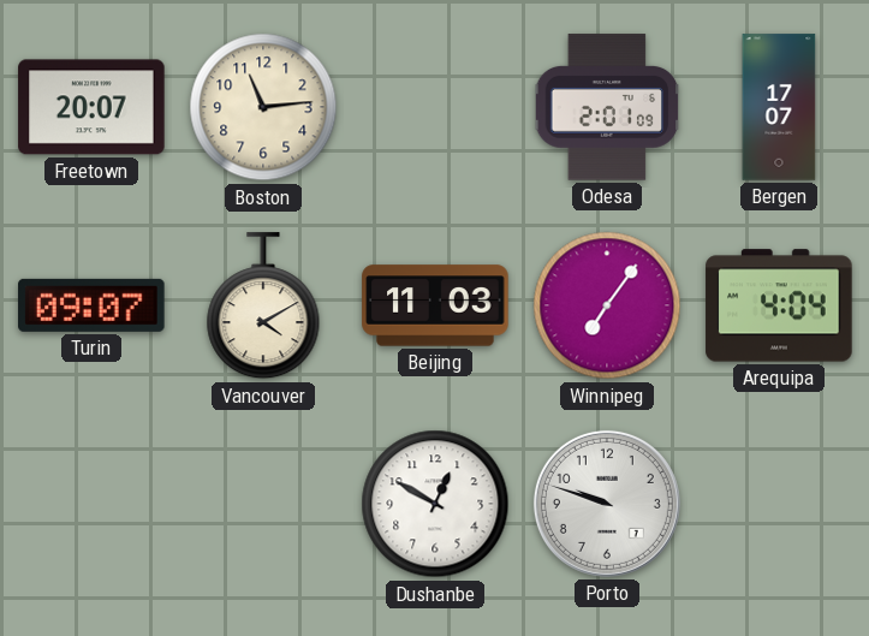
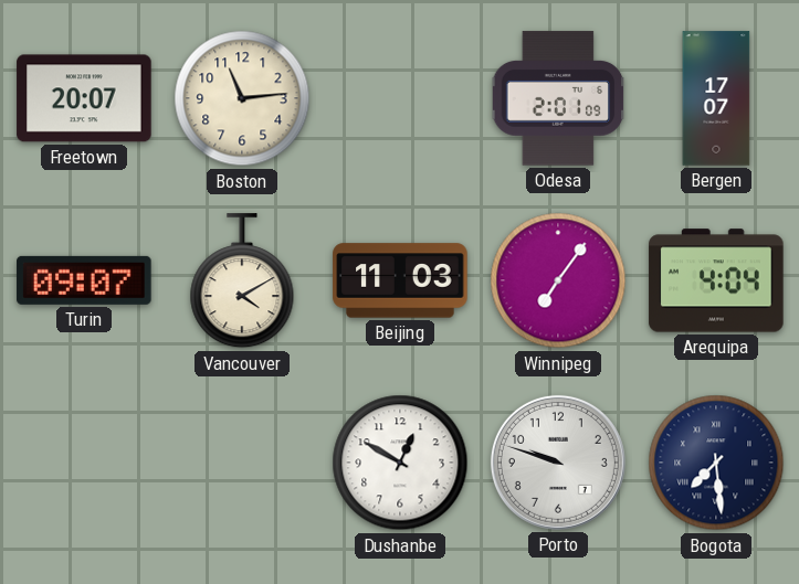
Bogota: none -> 7:29
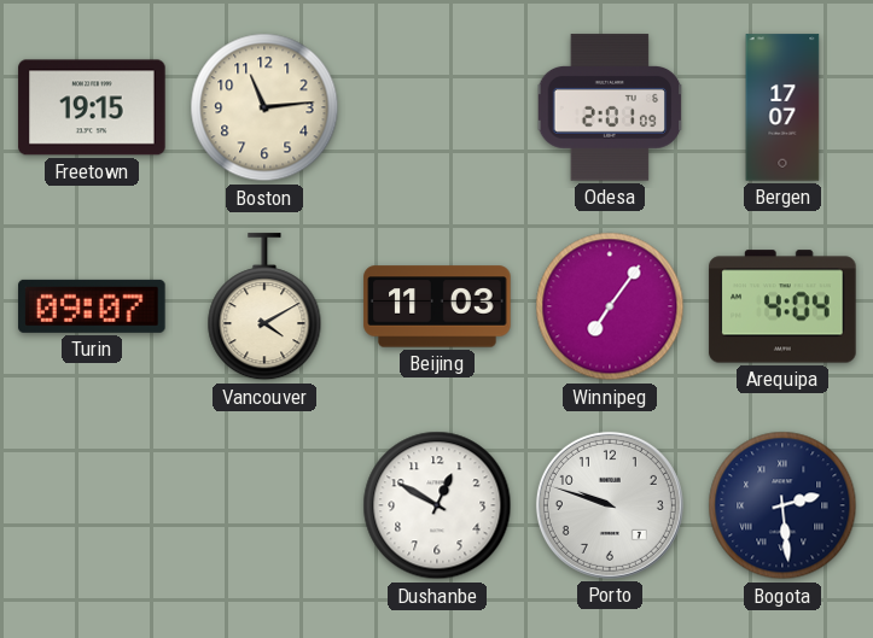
Freetown: 20:07 -> 19:15
Bogota: 7:29 -> 2:29
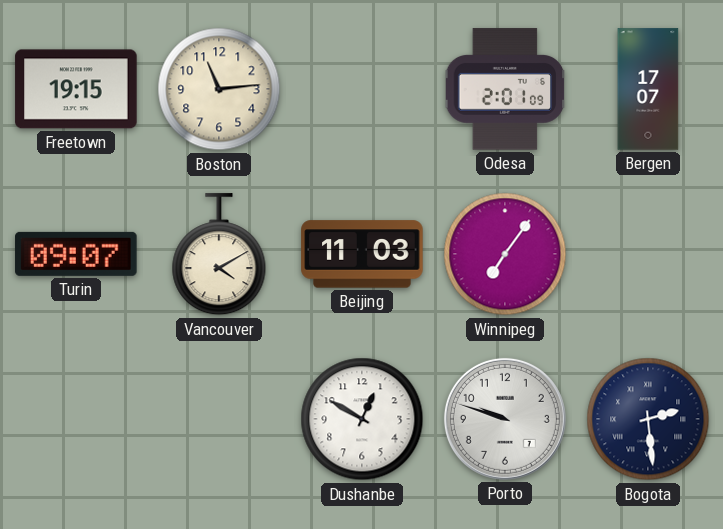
Arequipa: 4:04 -> none
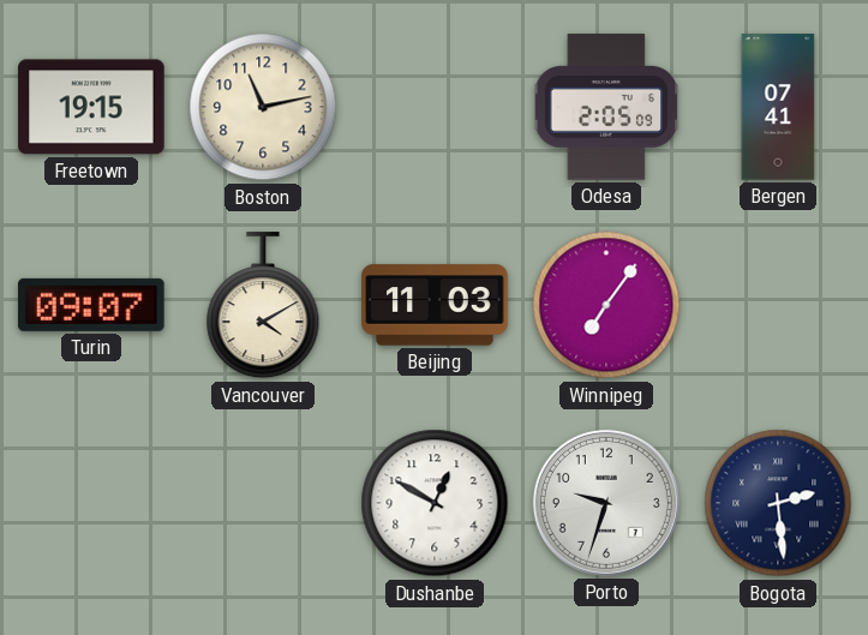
Boston: 11:14 -> 11:13
Odesa: 2:01 -> 2:05
Bergen: 17:07 -> 07:41
Porto: 9:48 -> 9:33
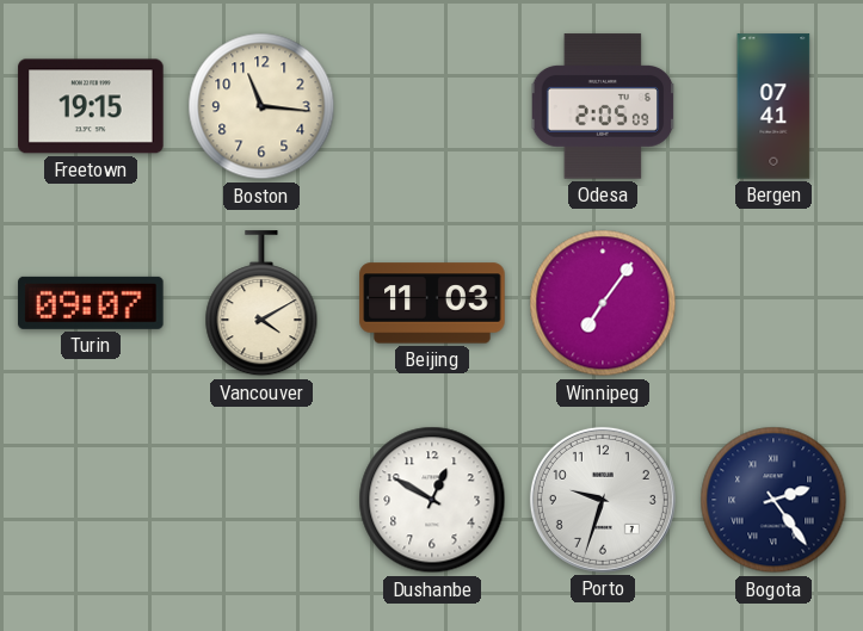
Boston: 11:13 -> 11:16
Bogota: 2:29 -> 2:24
